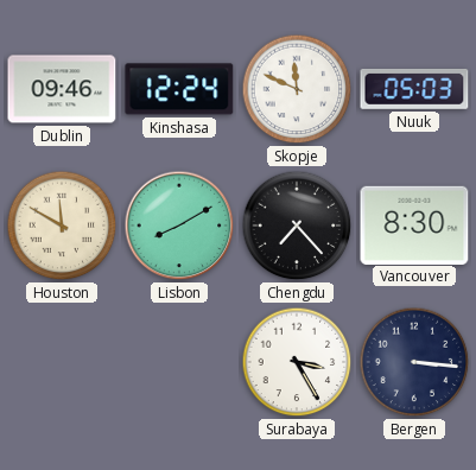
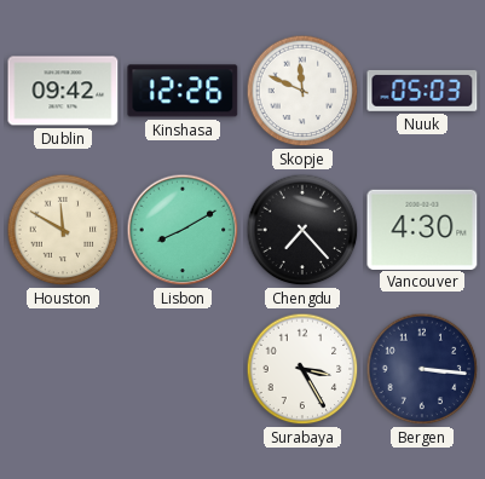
Dublin: 09:46 -> 09:42
Kinshasa: 12:24 -> 12:26
Vancouver: 8:30 -> 4:30
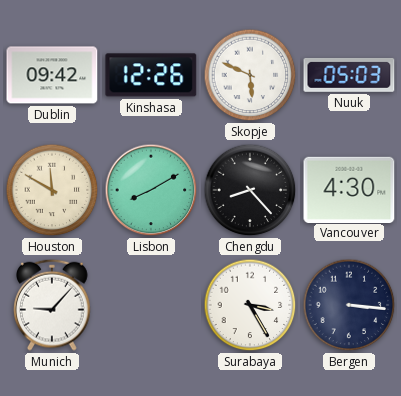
Skopje: 11:49 -> 5:49
Chengdu: 7:23 -> 8:23
Munich: none -> 9:07
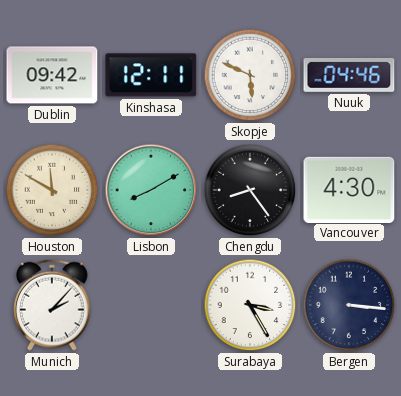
Kinshasa: 12:26 -> 12:11
Nuuk: 05:03 -> 04:46
Chengdu: 8:23 -> 8:24
Munich: 9:07 -> 2:07
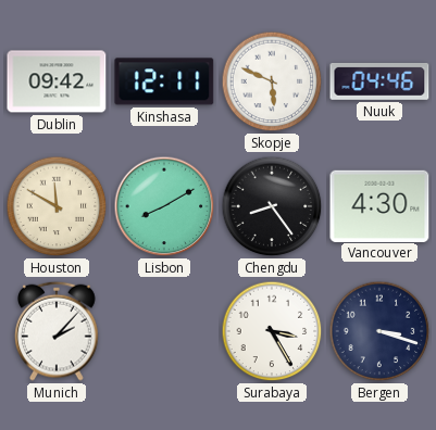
Bergen: 3:16 -> 3:18
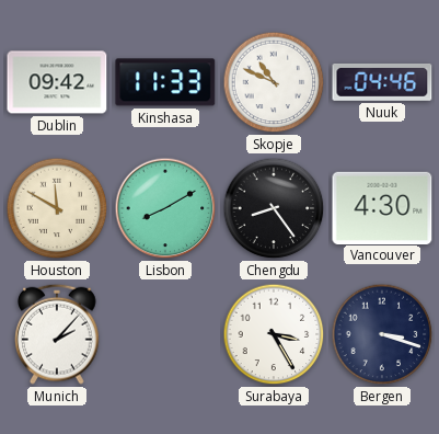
Kinshasa: 12:11 -> 11:33
Skopje: 5:49 -> 10:49
